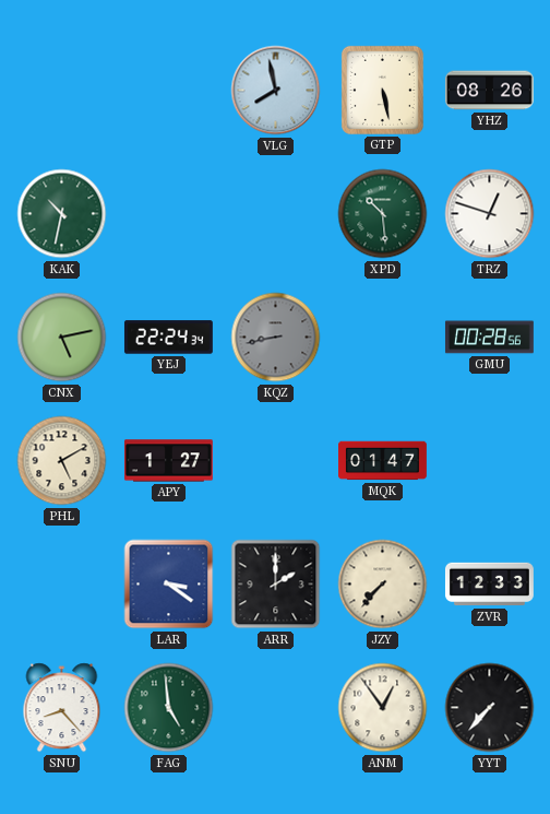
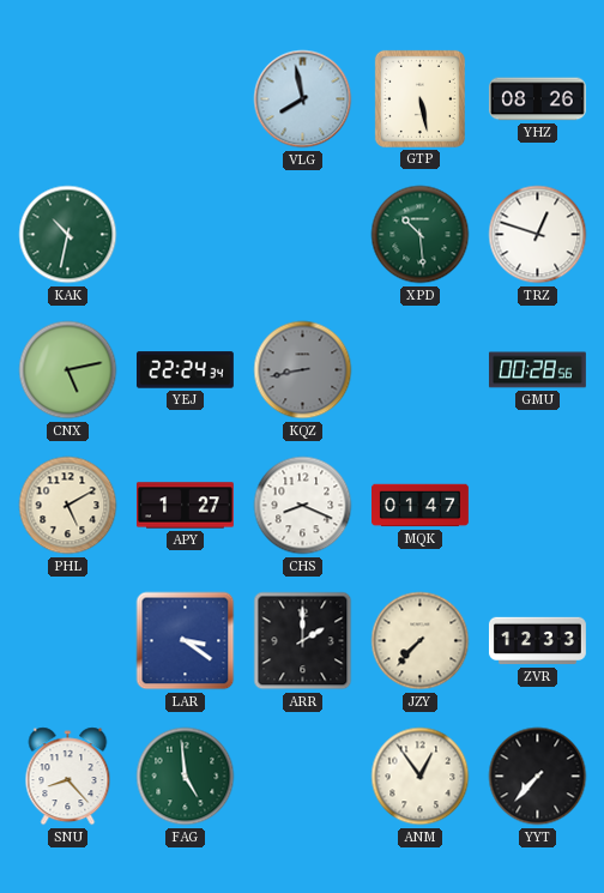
CHS: none -> 8:19
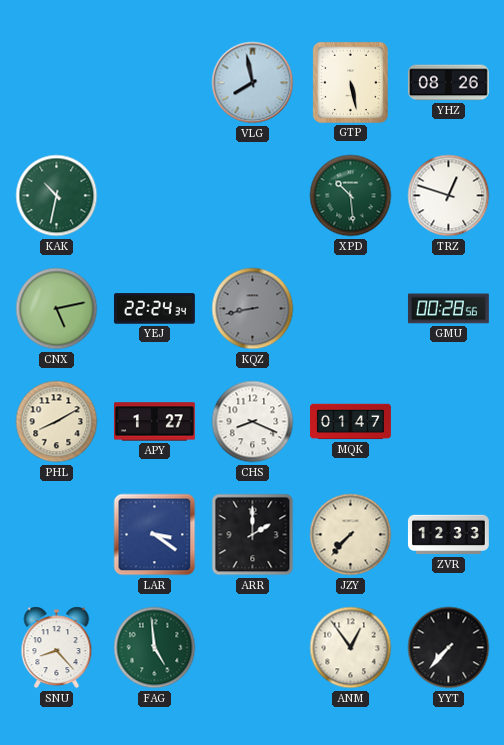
PHL: 5:10 -> 8:10
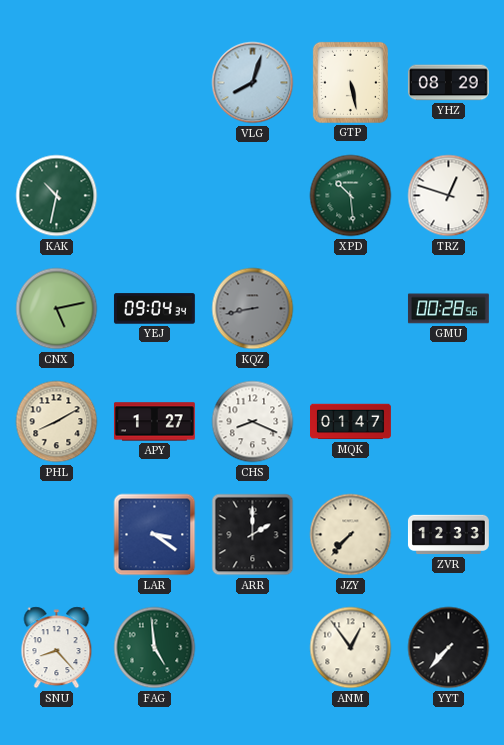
VLG: 7:58 -> 8:03
YHZ: 08:26 -> 08:29
YEJ: 22:24 -> 09:04
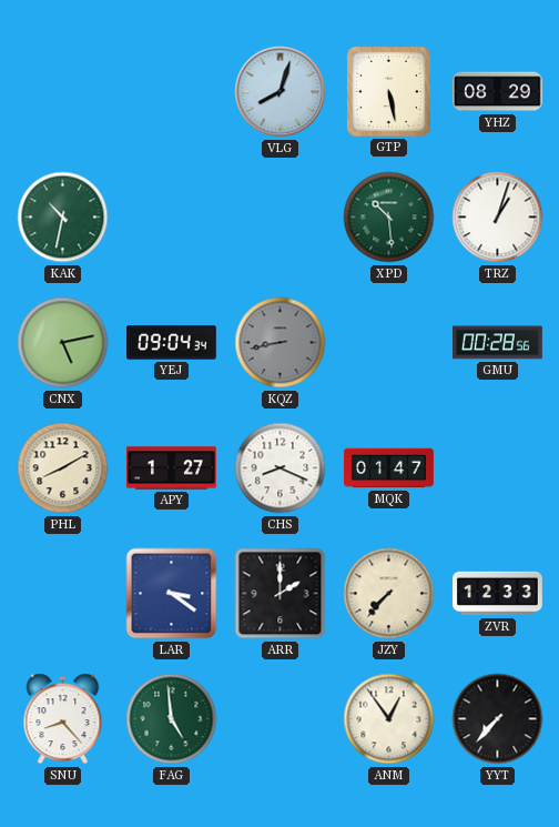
TRZ: 12:48 -> 1:03
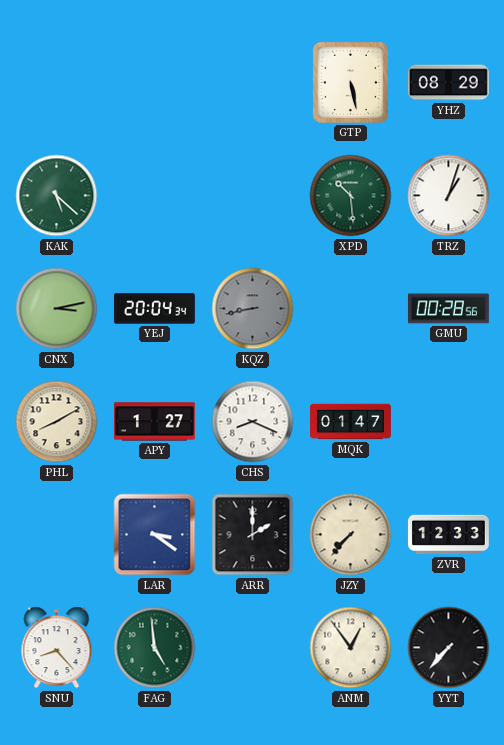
VLG: 8:03 -> none
KAK: 10:32 -> 5:22
CNX: 5:13 -> 3:13
YEJ: 09:04 -> 20:04
